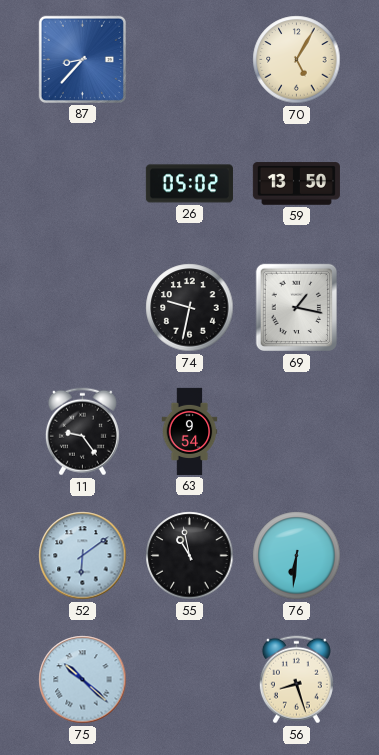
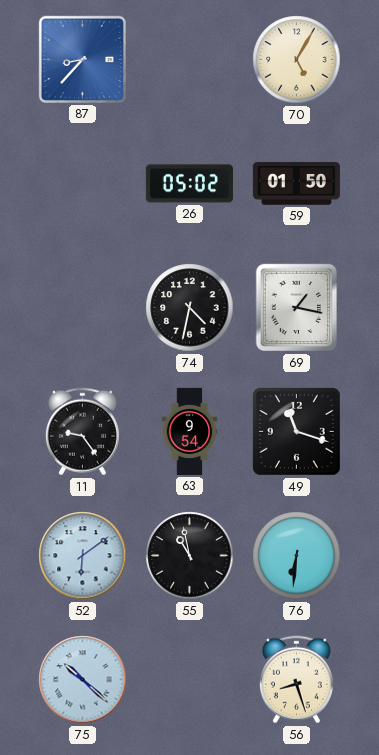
59: 13:50 -> 01:50
74: 9:32 -> 4:32
49: none -> 11:18
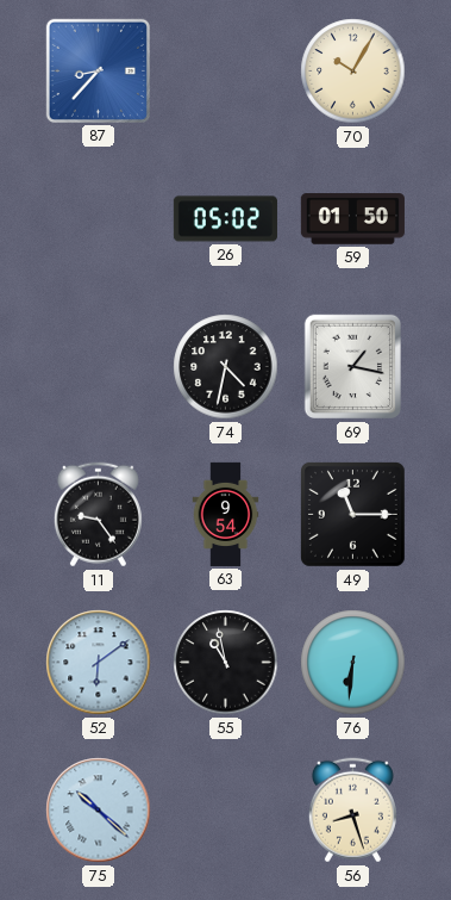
70: 5:05 -> 10:05
49: 11:18 -> 11:15
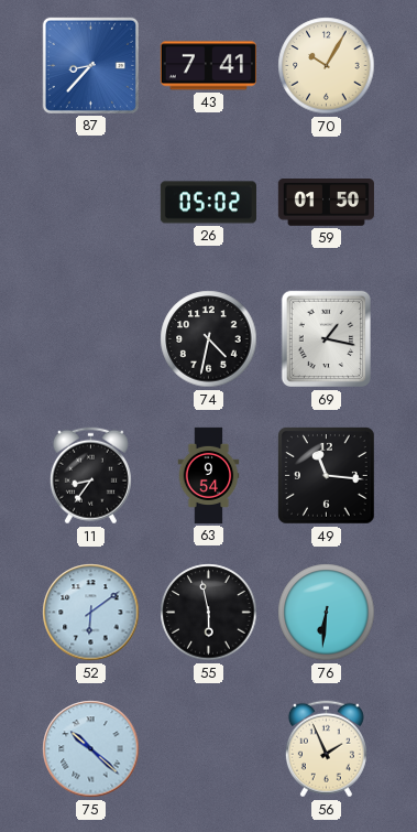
43: none -> 7:41
11: 9:24 -> 8:36
49: 11:15 -> 11:16
55: 10:58 -> 5:58
56: 8:27 -> 1:56
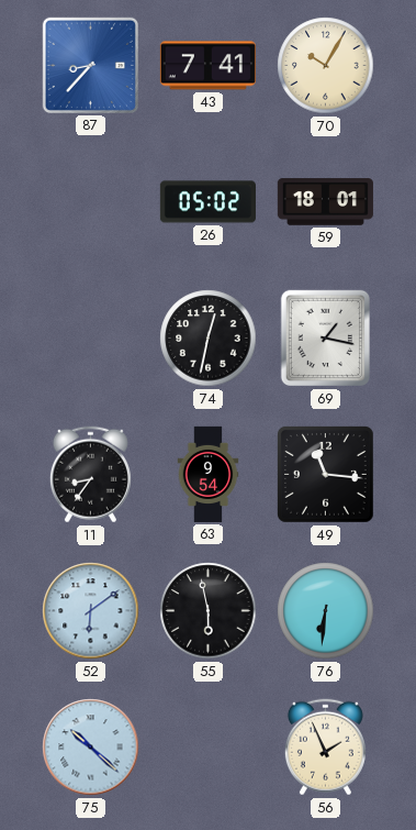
59: 01:50 -> 18:01
74: 4:32 -> 12:32
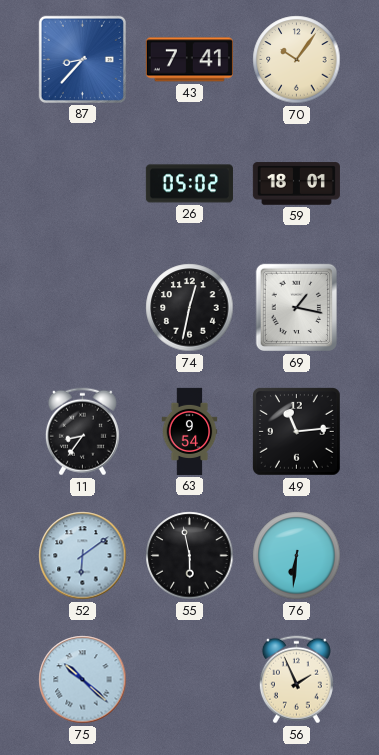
70: 10:05 -> 10:06
49: 11:16 -> 11:14
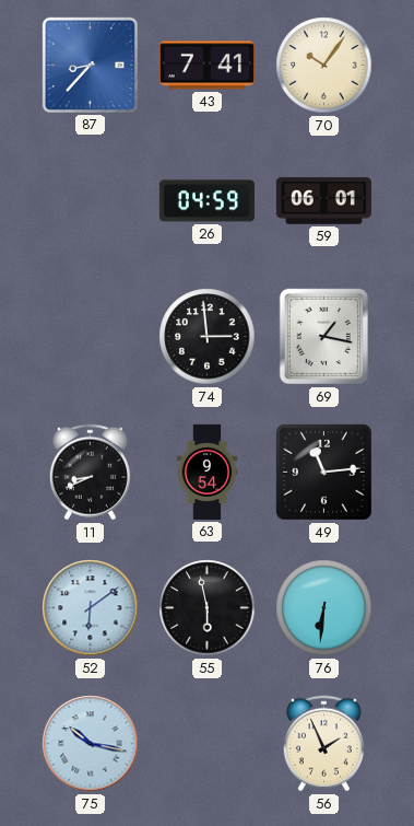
26: 05:02 -> 04:59
59: 18:01 -> 06:01
74: 12:32 -> 2:59
11: 8:36 -> 8:41
75: 10:22 -> 10:17
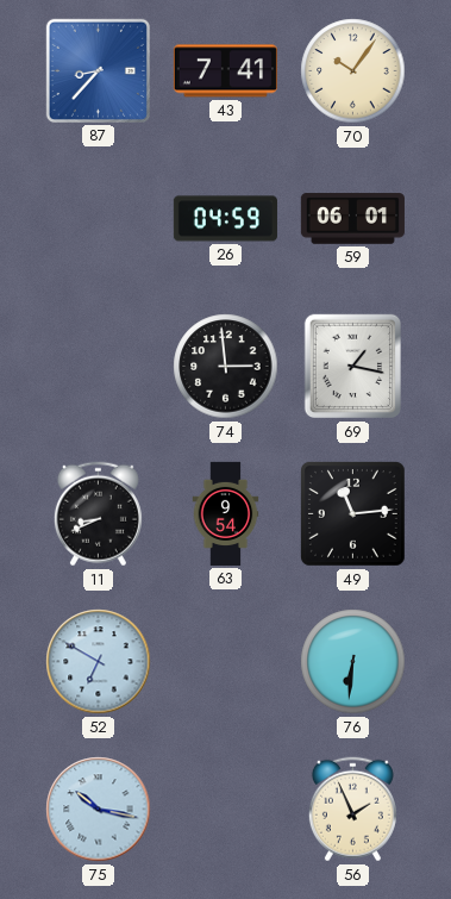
52: 6:09 -> 6:50
55: 5:58 -> none
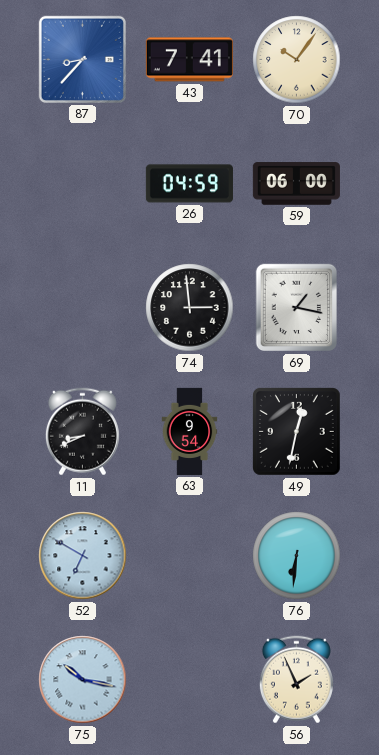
59: 06:01 -> 06:00
49: 11:14 -> 12:32
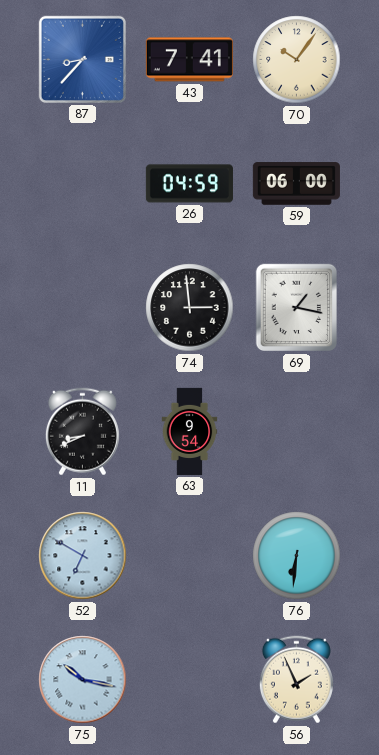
49: 12:32 -> none
